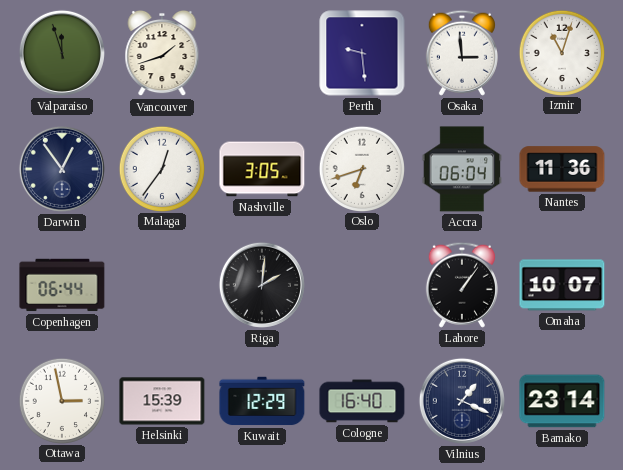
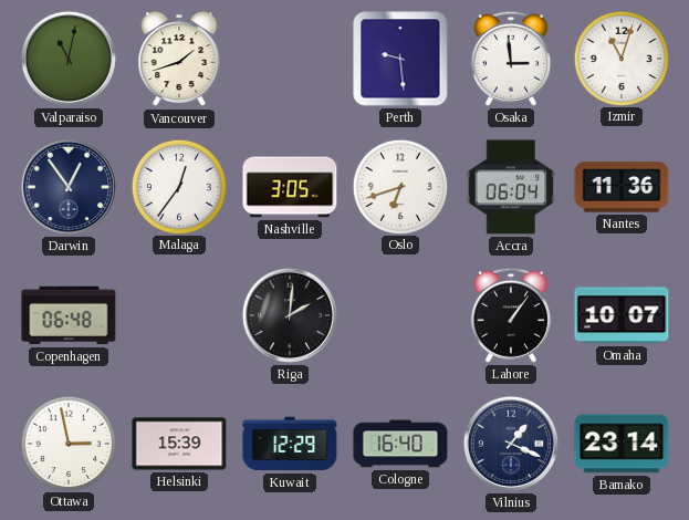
Valparaiso: 11:57 -> 11:02
Copenhagen: 06:44 -> 06:48
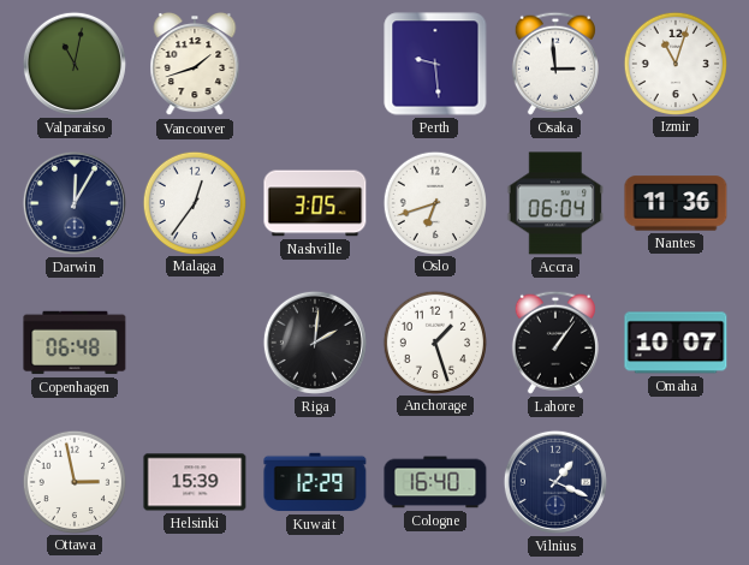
Darwin: 12:54 -> 12:05
Anchorage: none -> 1:27
Bamako: 23:14 -> none
